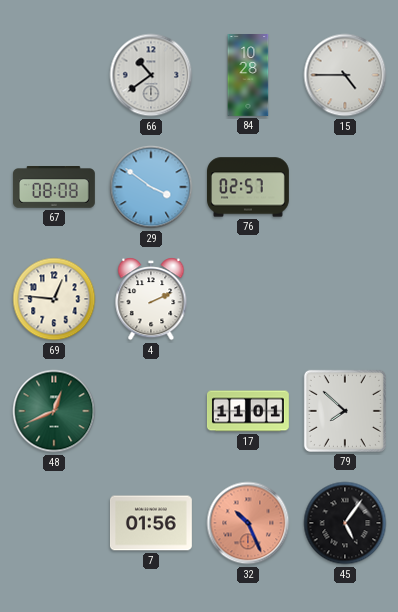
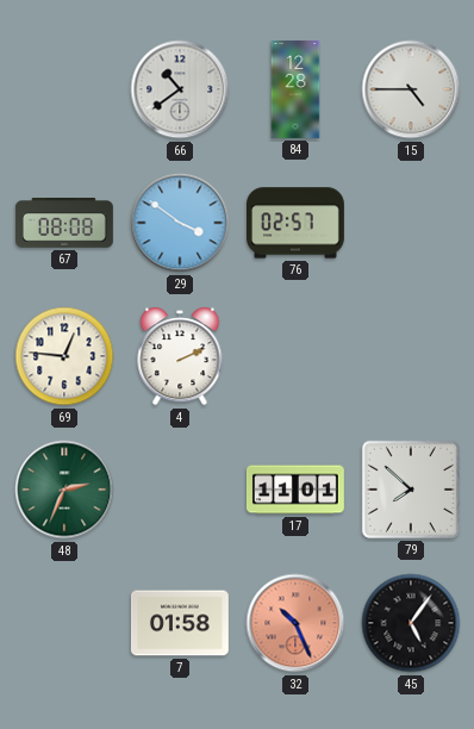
84: 10:28 -> 12:28
48: 12:41 -> 2:34
7: 01:56 -> 01:58
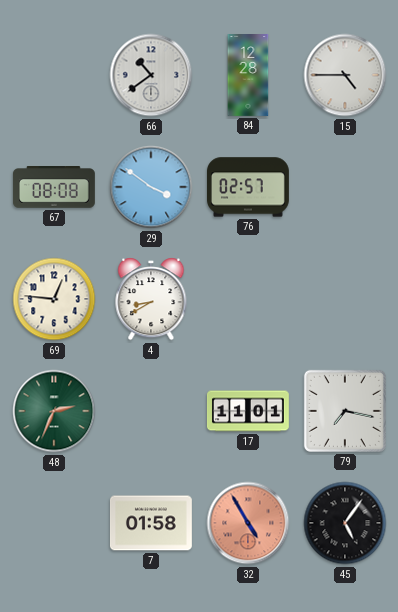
4: 2:11 -> 8:40
79: 7:52 -> 7:17
32: 10:26 -> 4:55
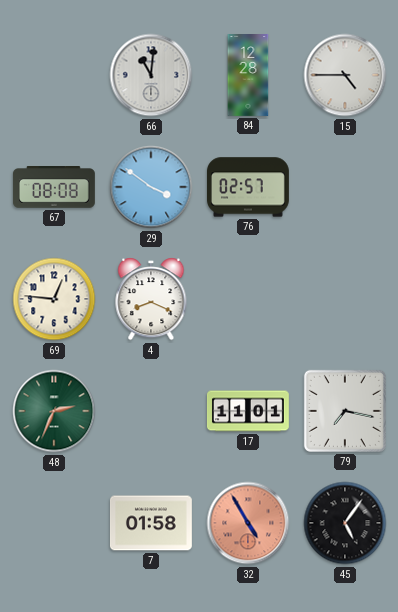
66: 10:39 -> 11:01
4: 8:40 -> 8:19
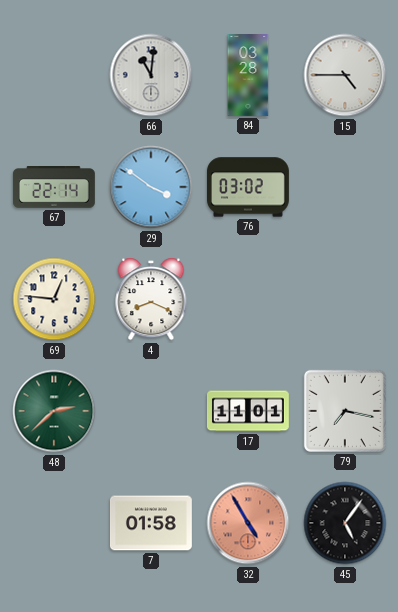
84: 12:28 -> 03:28
67: 08:08 -> 22:14
76: 02:57 -> 03:02
48: 2:34 -> 2:38
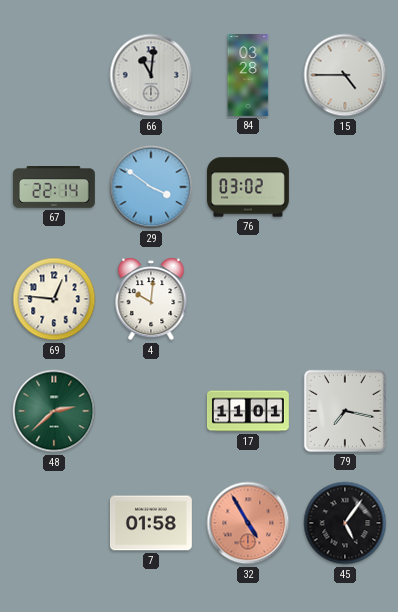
4: 8:19 -> 10:01
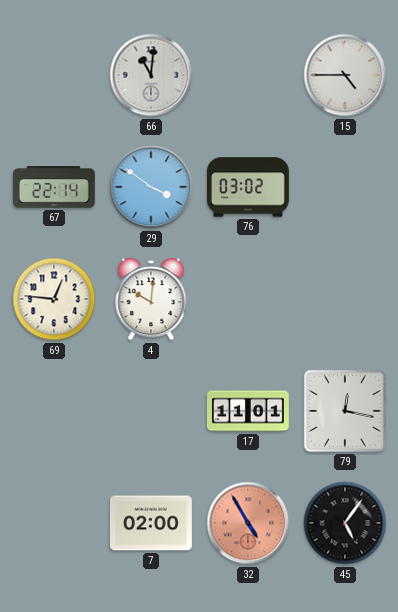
84: 03:28 -> none
48: 2:38 -> none
79: 7:17 -> 12:17
7: 01:58 -> 02:00
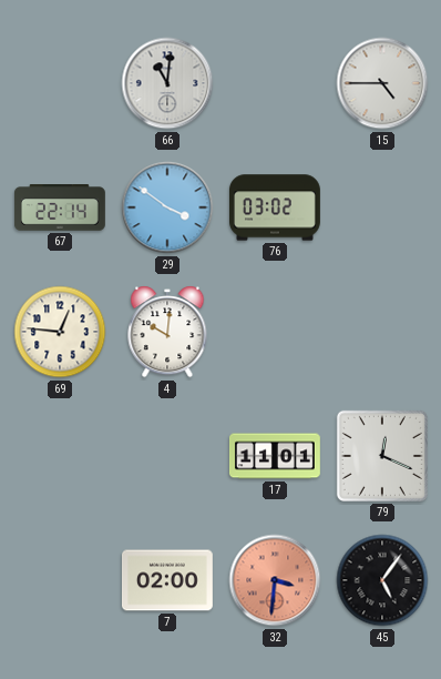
79: 12:17 -> 12:19
32: 4:55 -> 3:31
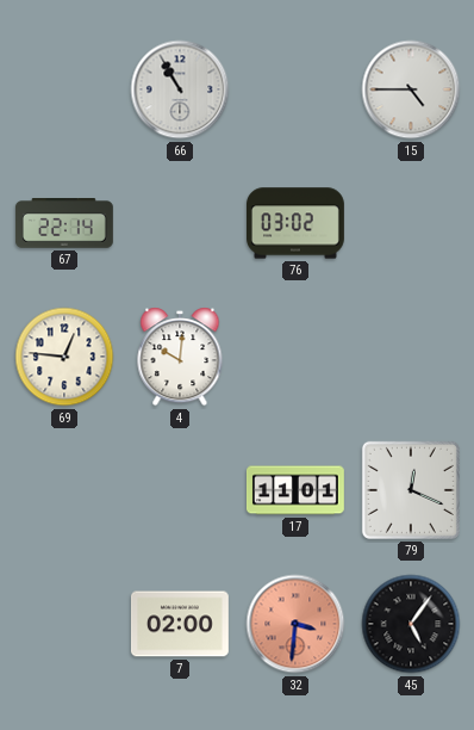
66: 11:01 -> 10:55
29: 3:51 -> none
